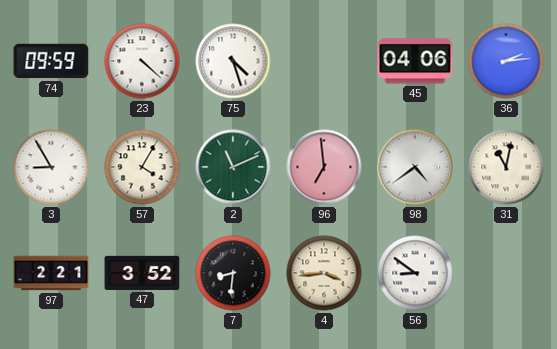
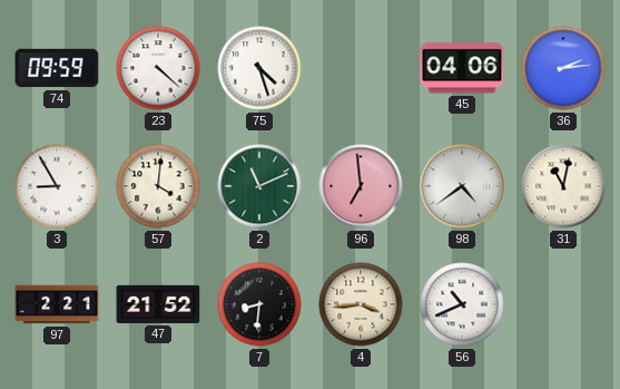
57: 4:05 -> 4:01
47: 3:52 -> 21:52
56: 8:51 -> 10:41
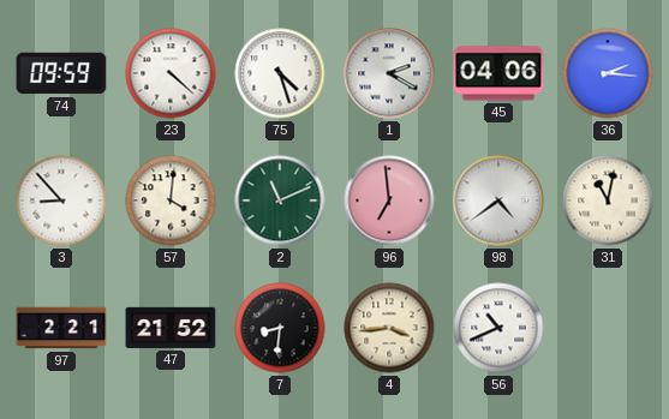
1: none -> 2:20
36: 2:14 -> 2:16
3: 8:55 -> 8:53
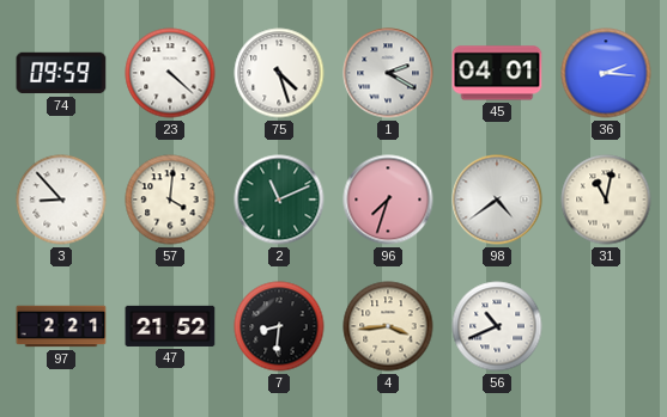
45: 04:06 -> 04:01
96: 6:59 -> 7:33
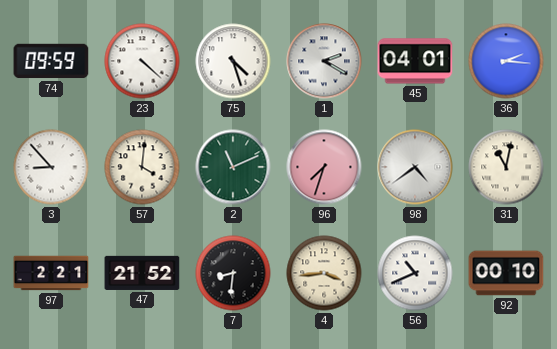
92: none -> 00:10
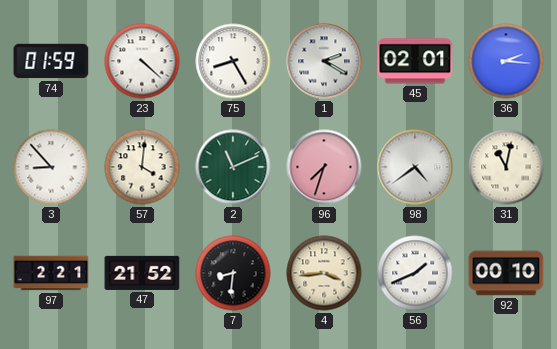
74: 09:59 -> 01:59
75: 4:27 -> 8:25
45: 04:01 -> 02:01
56: 10:41 -> 1:41
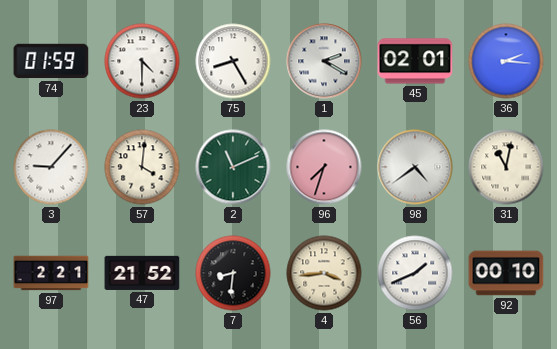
23: 4:22 -> 4:30
3: 8:53 -> 9:07
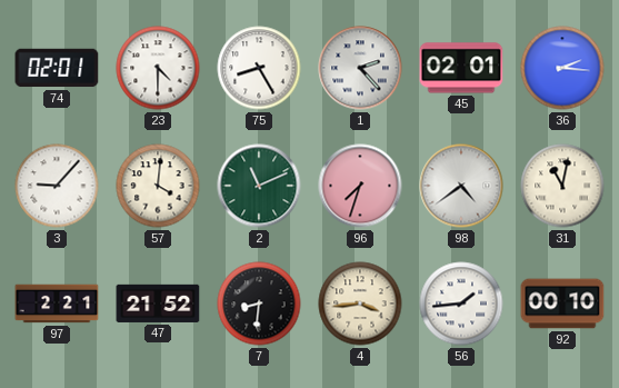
74: 01:59 -> 02:01
1: 2:20 -> 2:23
56: 1:41 -> 1:44
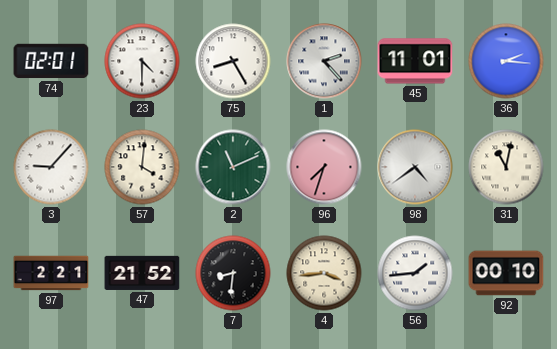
45: 02:01 -> 11:01
